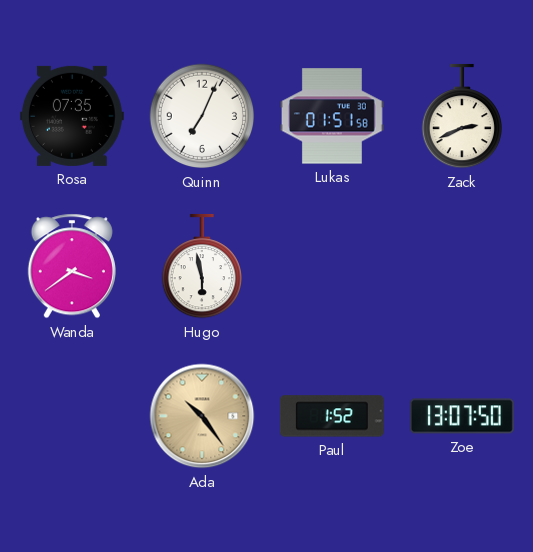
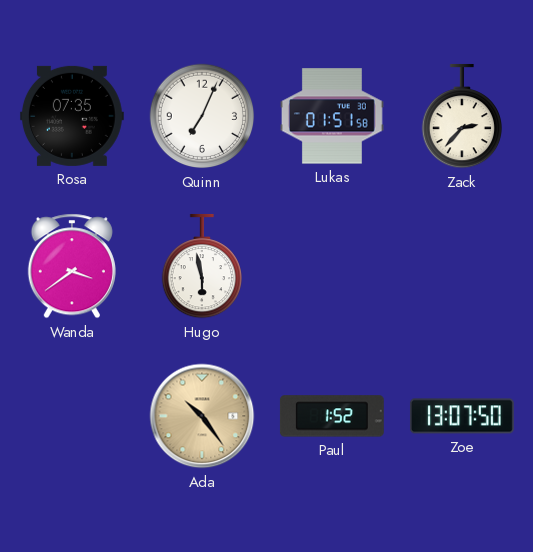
Zack: 2:41 -> 2:37
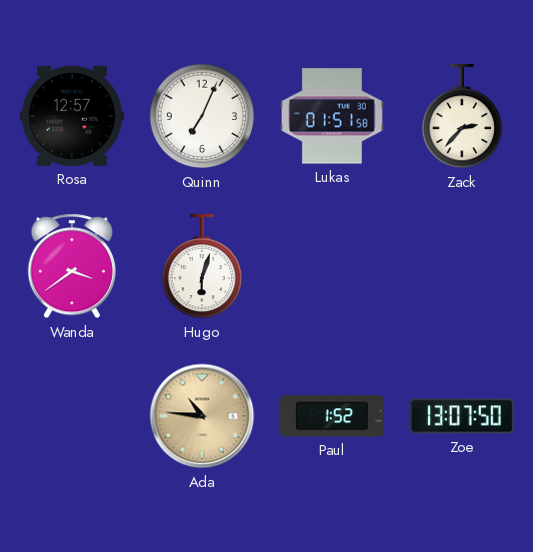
Rosa: 07:35 -> 12:57
Hugo: 5:58 -> 6:03
Ada: 10:24 -> 10:46
